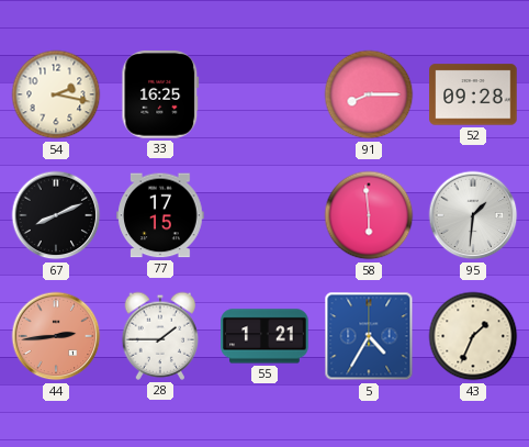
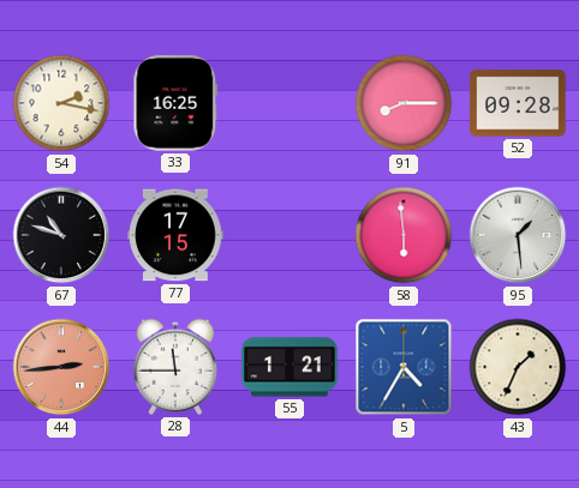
67: 8:11 -> 10:48
95: 1:31 -> 1:29
28: 1:45 -> 11:45
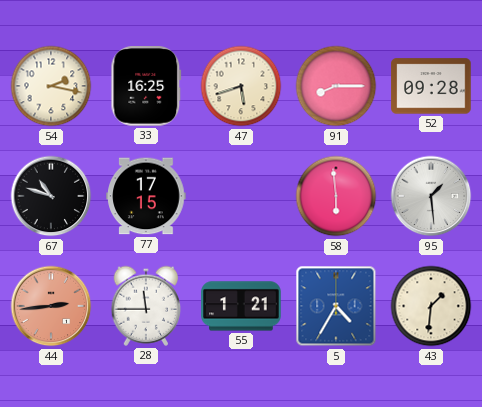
47: none -> 5:42
43: 1:34 -> 1:31
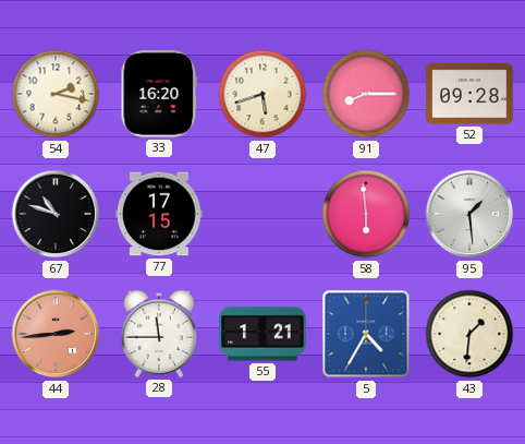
33: 16:25 -> 16:20
